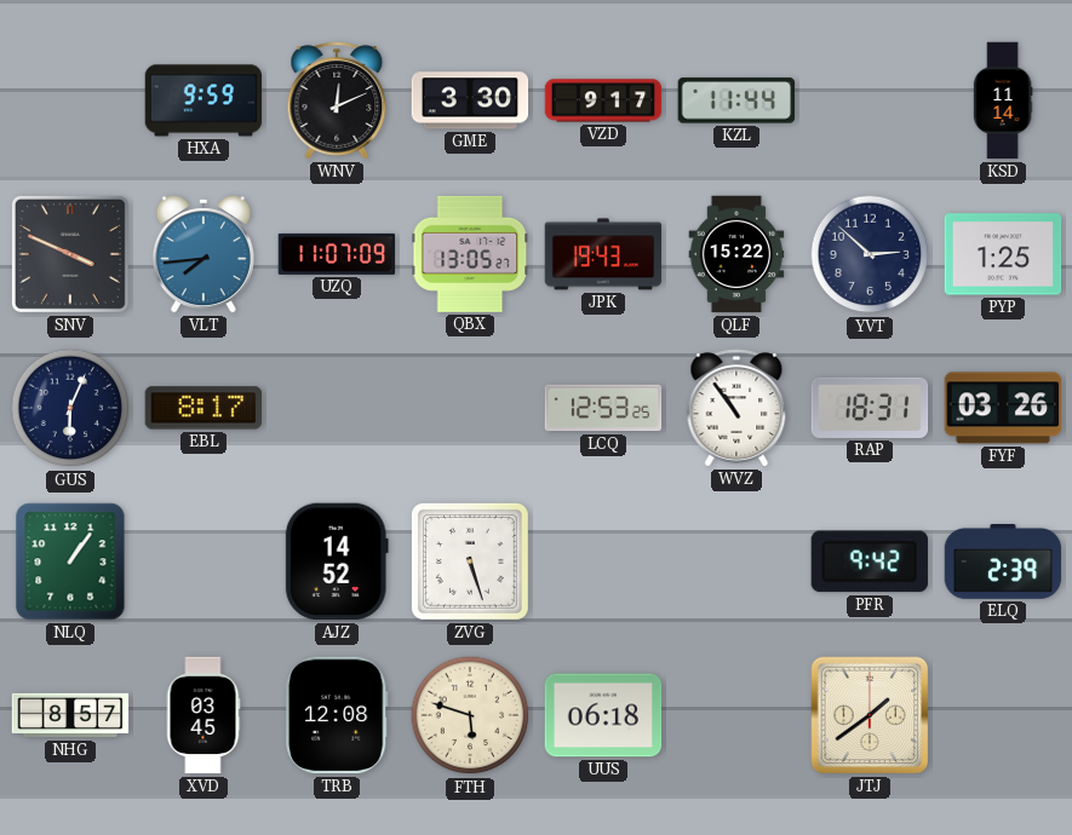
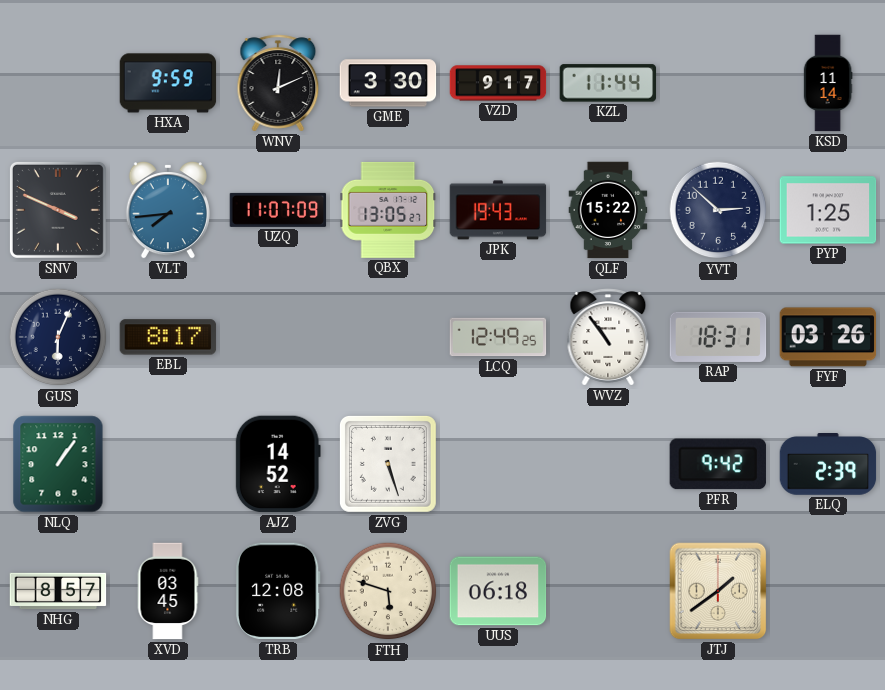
LCQ: 12:53 -> 12:49
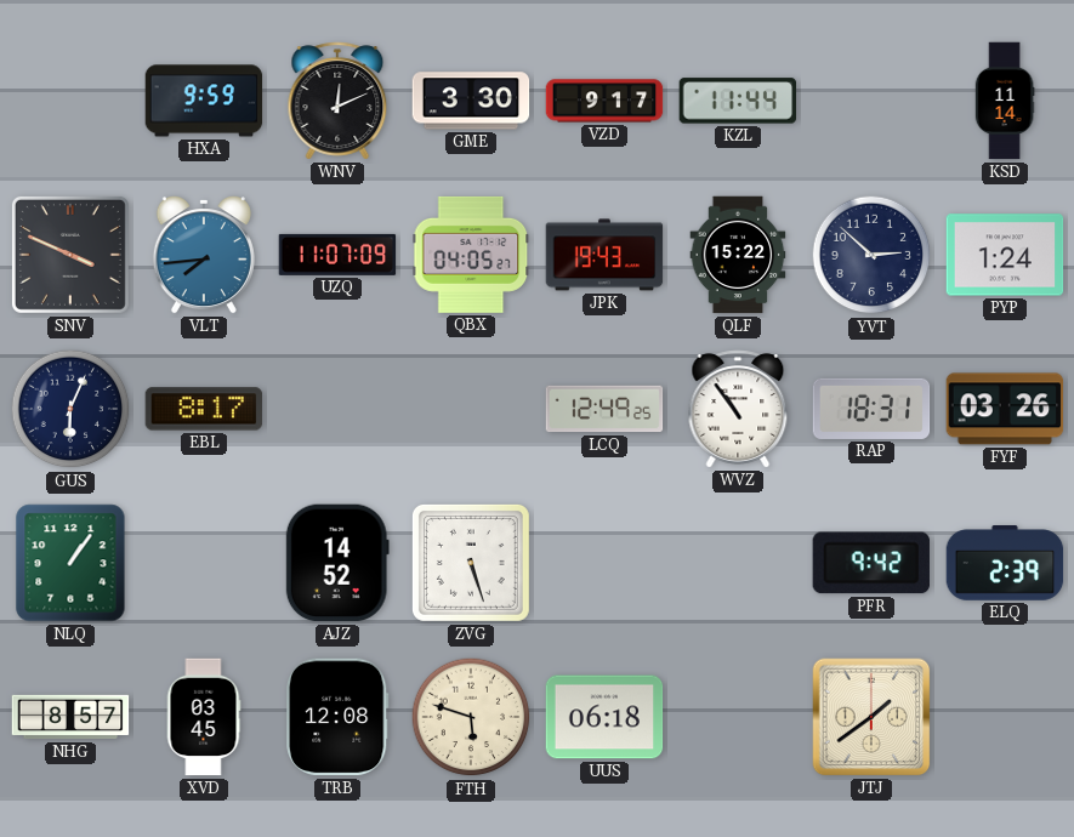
QBX: 13:05 -> 04:05
PYP: 1:25 -> 1:24
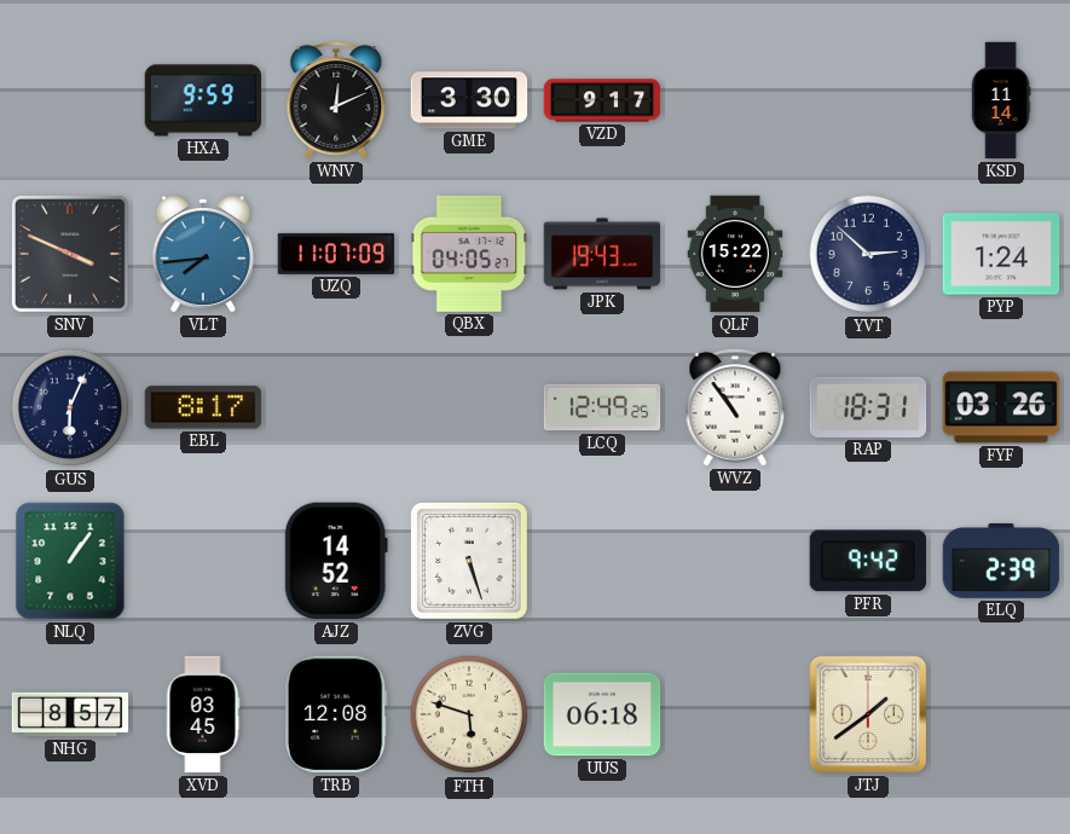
KZL: 11:44 -> none
